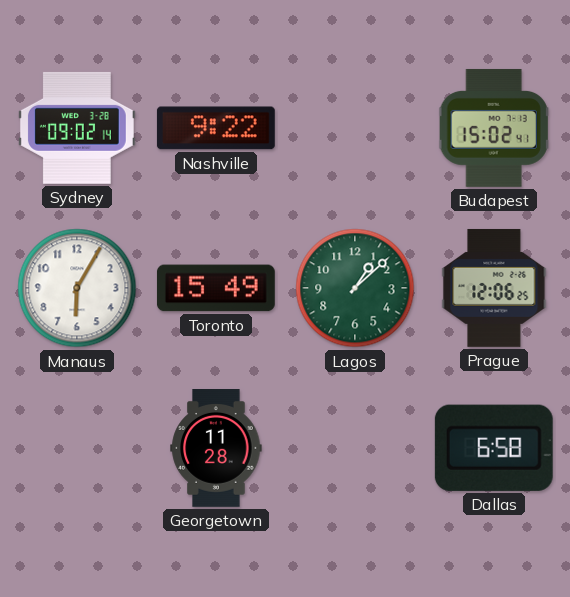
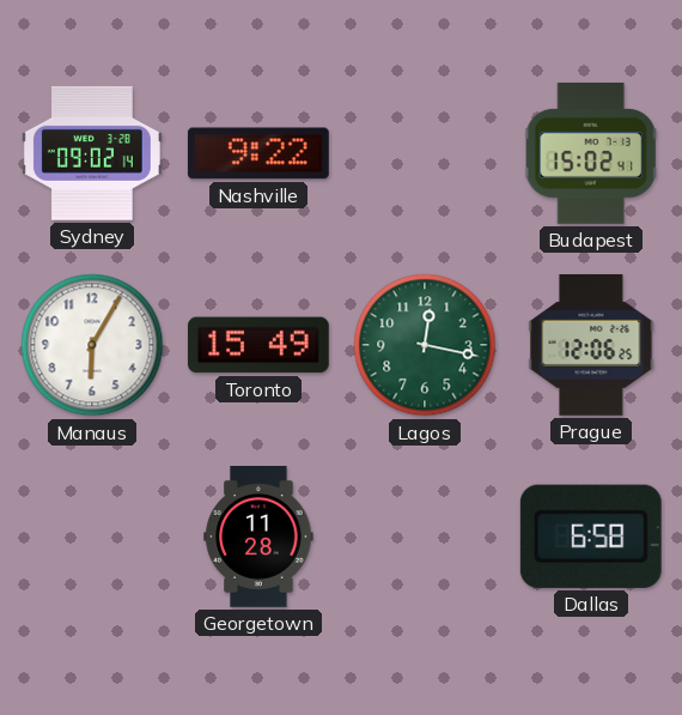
Lagos: 1:08 -> 12:17
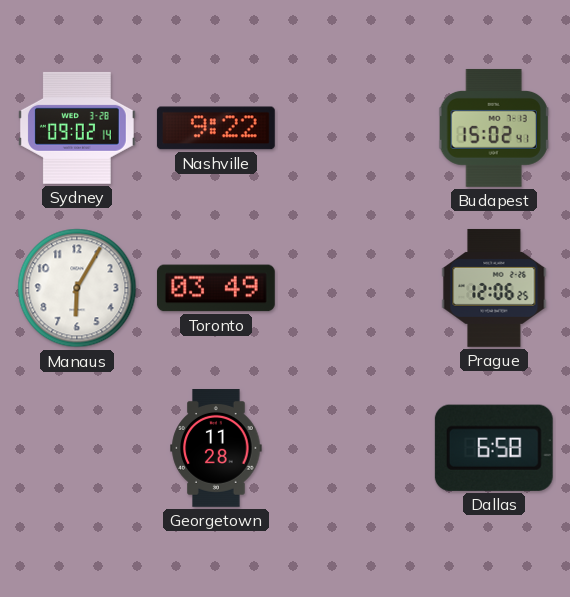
Toronto: 15:49 -> 03:49
Lagos: 12:17 -> none
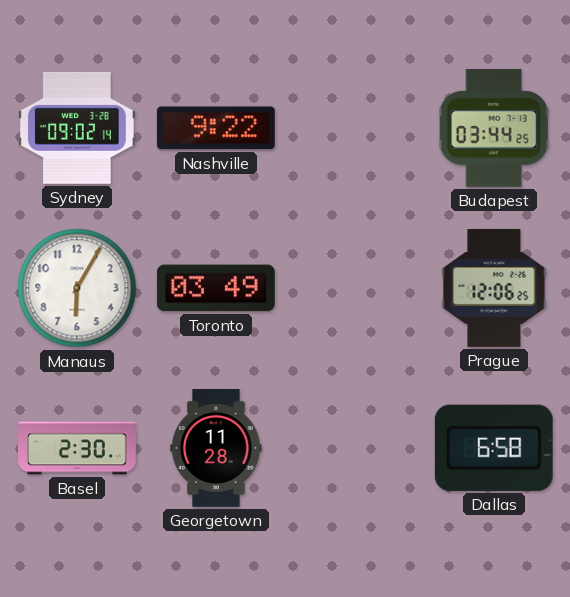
Budapest: 15:02 -> 03:44
Basel: none -> 2:30
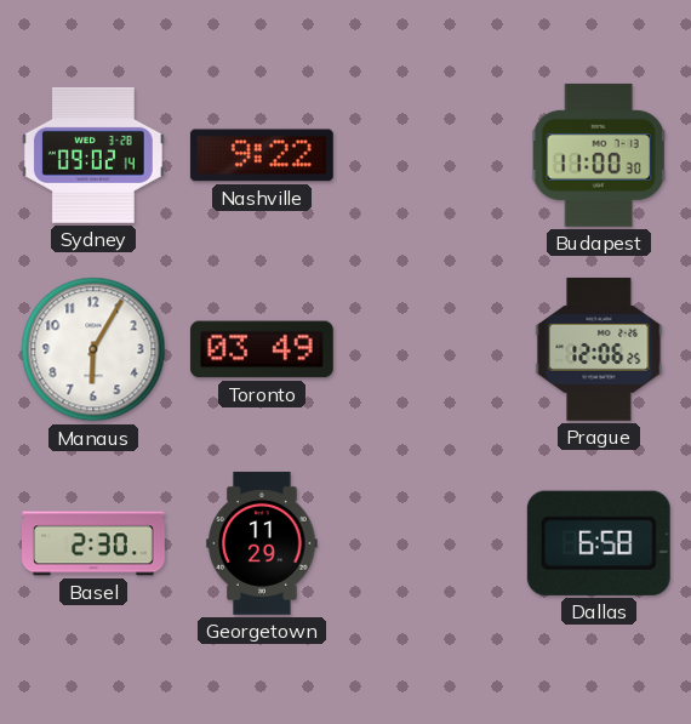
Budapest: 03:44 -> 11:00
Georgetown: 11:28 -> 11:29
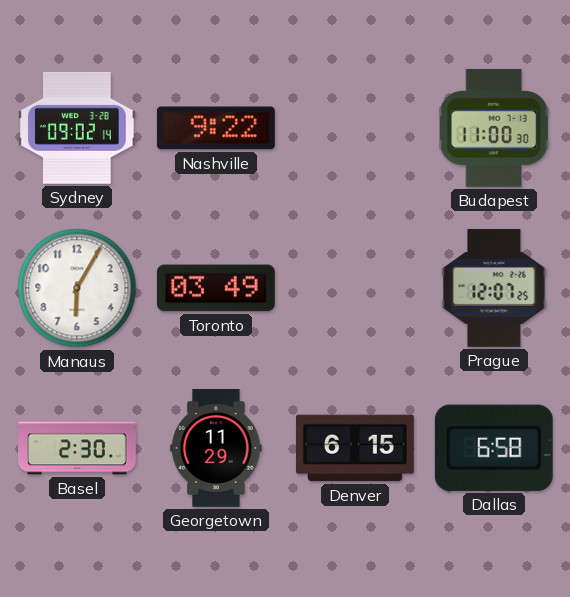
Prague: 12:06 -> 12:07
Denver: none -> 6:15
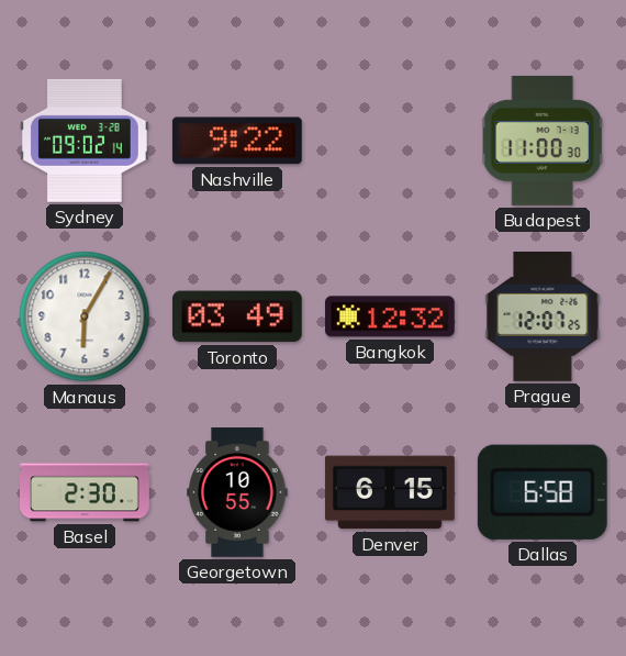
Bangkok: none -> 12:32
Georgetown: 11:29 -> 10:55
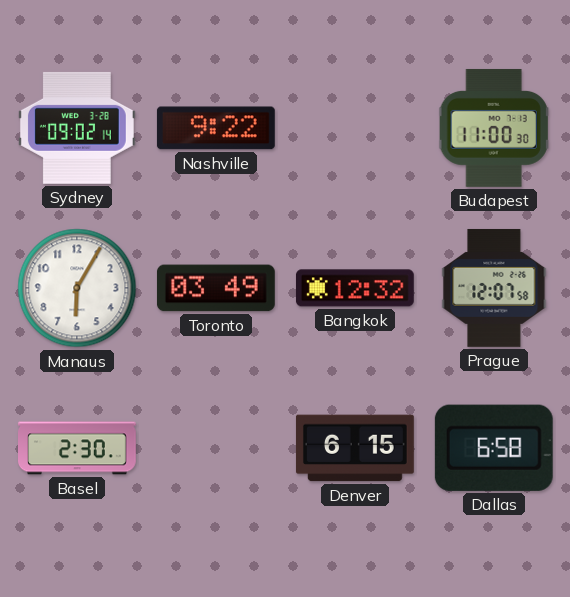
Prague: 12:07:25 -> 12:07:58
Georgetown: 10:55 -> none
